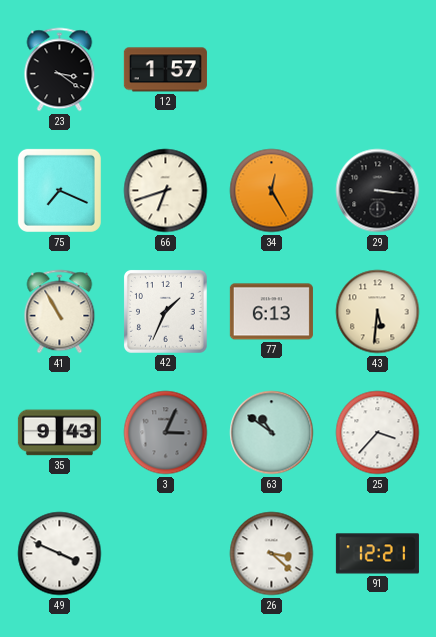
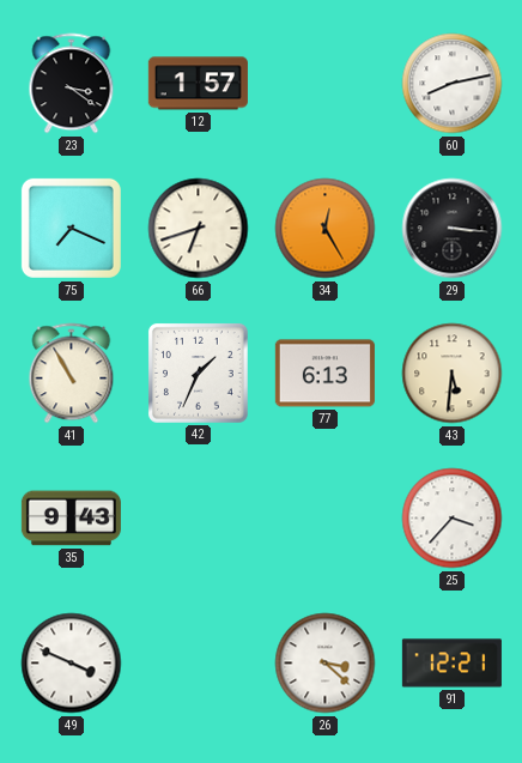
60: none -> 8:13
3: 3:04 -> none
63: 10:51 -> none
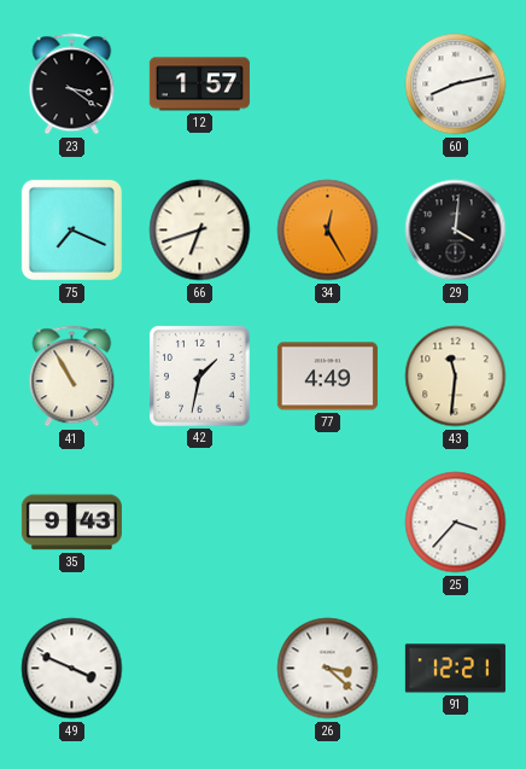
29: 3:16 -> 4:01
42: 1:34 -> 1:32
77: 6:13 -> 4:49
43: 5:31 -> 11:31
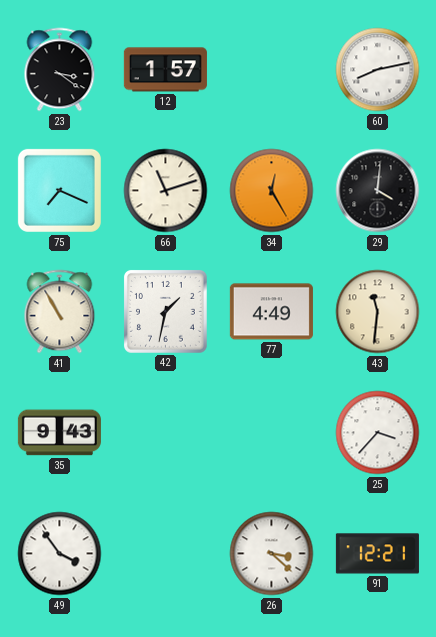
66: 6:42 -> 11:12
49: 3:49 -> 3:54
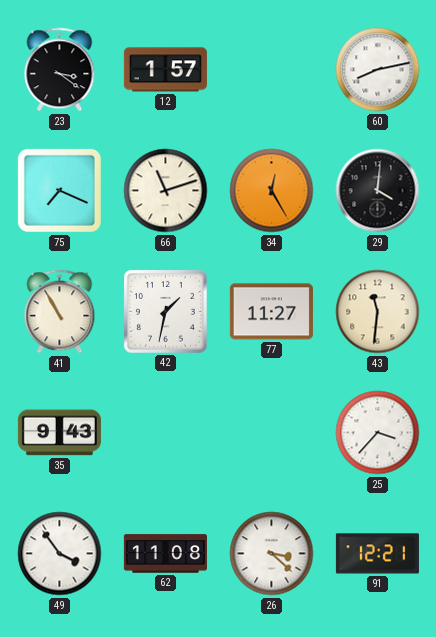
77: 4:49 -> 11:27
62: none -> 11:08
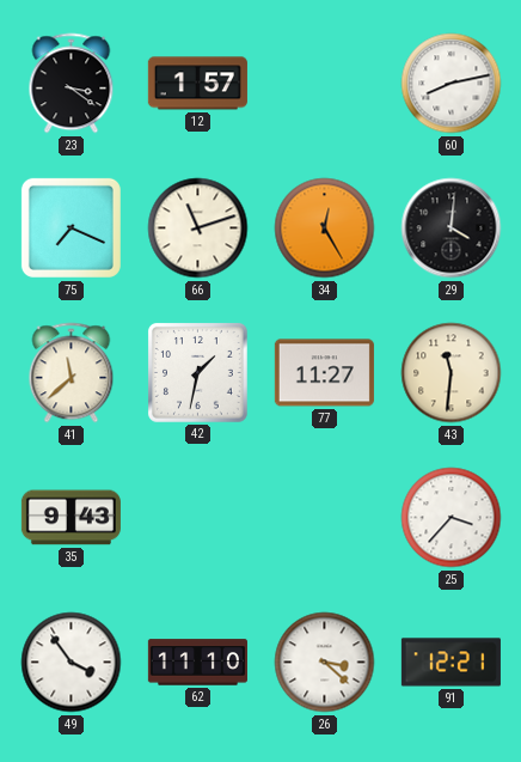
41: 10:55 -> 11:38
62: 11:08 -> 11:10
